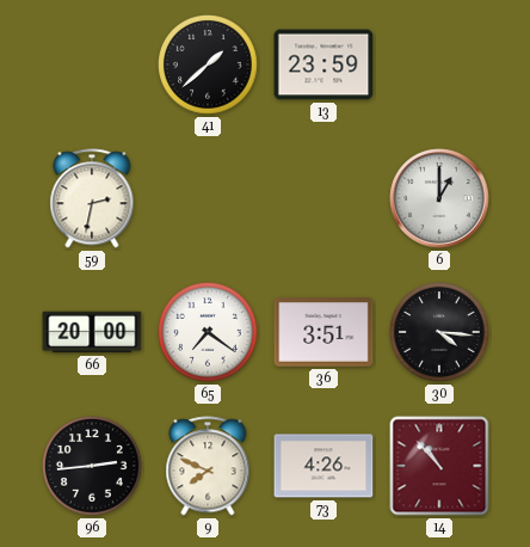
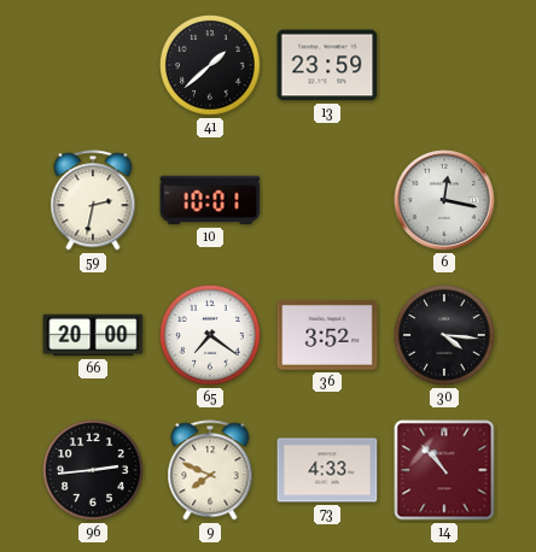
10: none -> 10:01
6: 1:00 -> 12:17
36: 3:51 -> 3:52
73: 4:26 -> 4:33
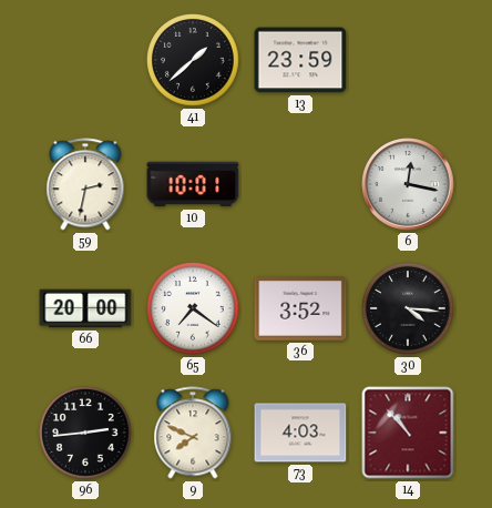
73: 4:33 -> 4:03
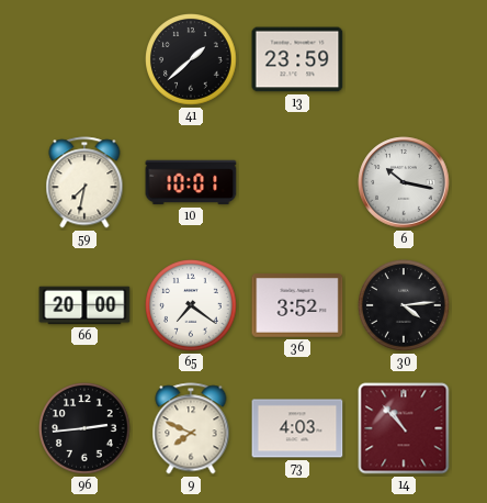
59: 2:32 -> 7:32
6: 12:17 -> 10:17
30: 4:16 -> 4:14
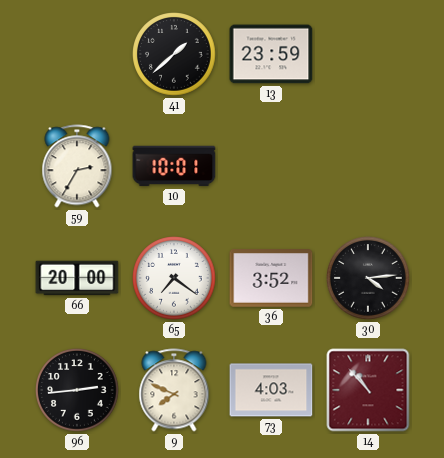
59: 7:32 -> 2:35
6: 10:17 -> none
